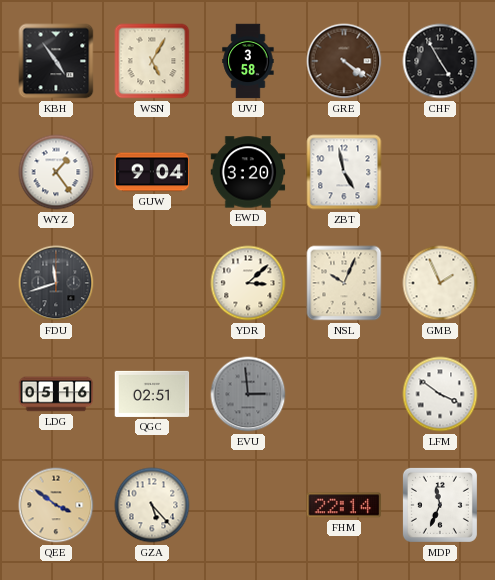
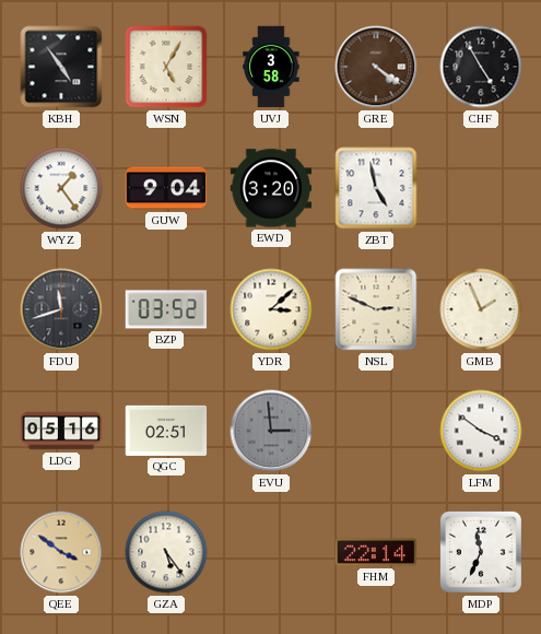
BZP: none -> 03:52
NSL: 10:04 -> 2:49
GZA: 5:23 -> 5:24
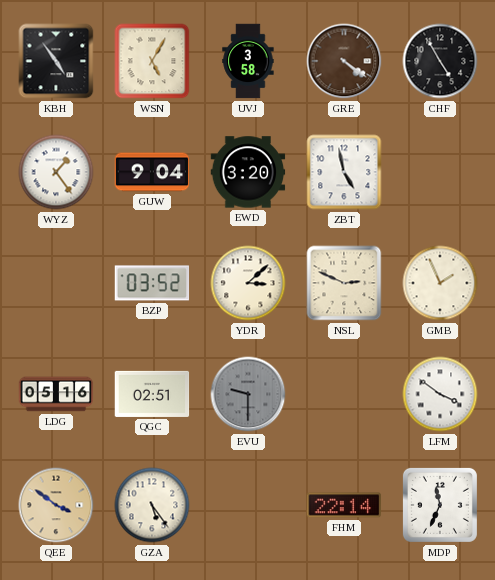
FDU: 11:42 -> none
EVU: 2:59 -> 9:30
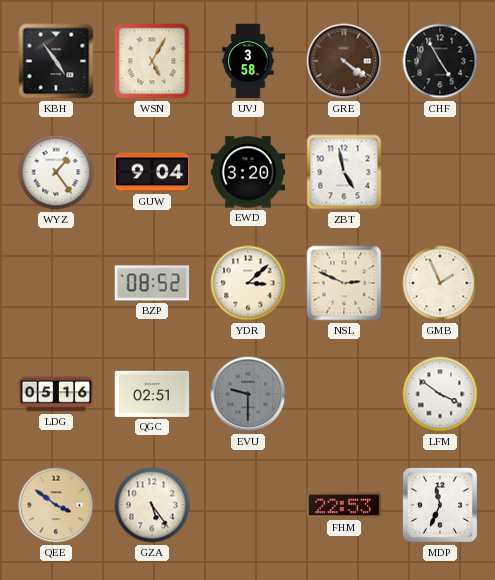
BZP: 03:52 -> 08:52
FHM: 22:14 -> 22:53
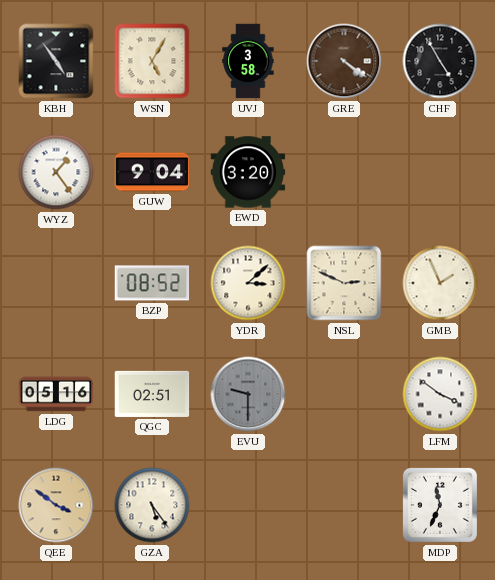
ZBT: 4:58 -> none
FHM: 22:53 -> none
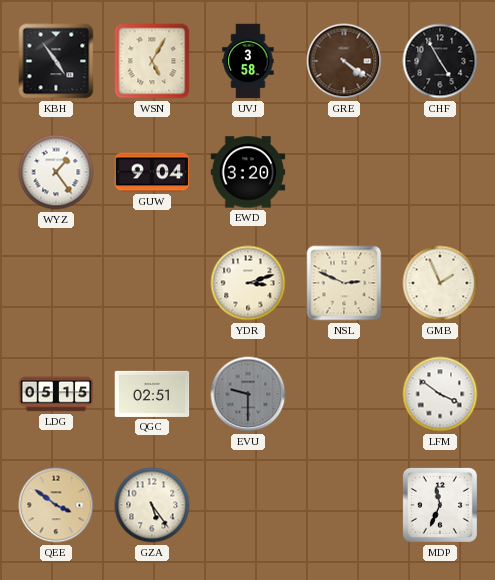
BZP: 08:52 -> none
YDR: 3:08 -> 3:12
LDG: 05:16 -> 05:15
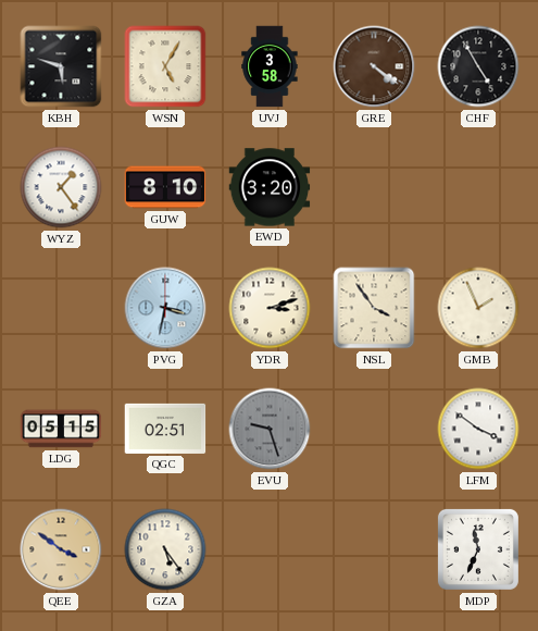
KBH: 4:54 -> 5:48
GUW: 9:04 -> 8:10
PVG: none -> 3:32
NSL: 2:49 -> 3:54
EVU: 9:30 -> 9:27
